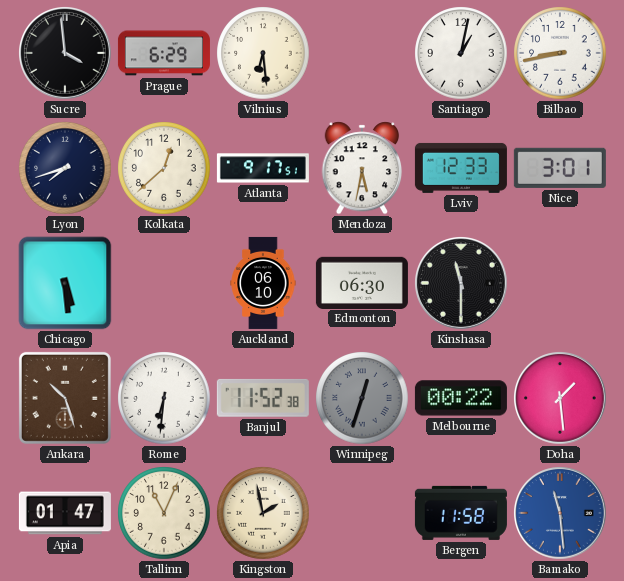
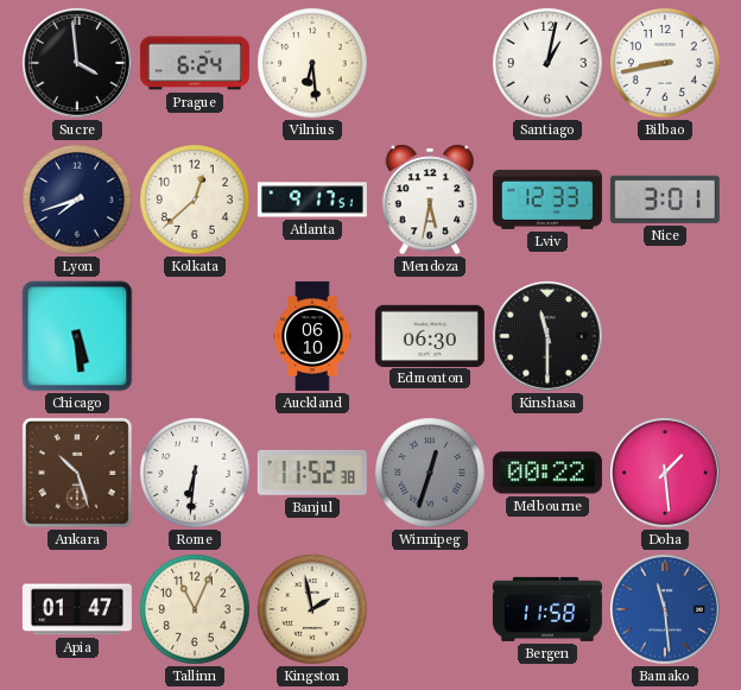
Prague: 6:29 -> 6:24
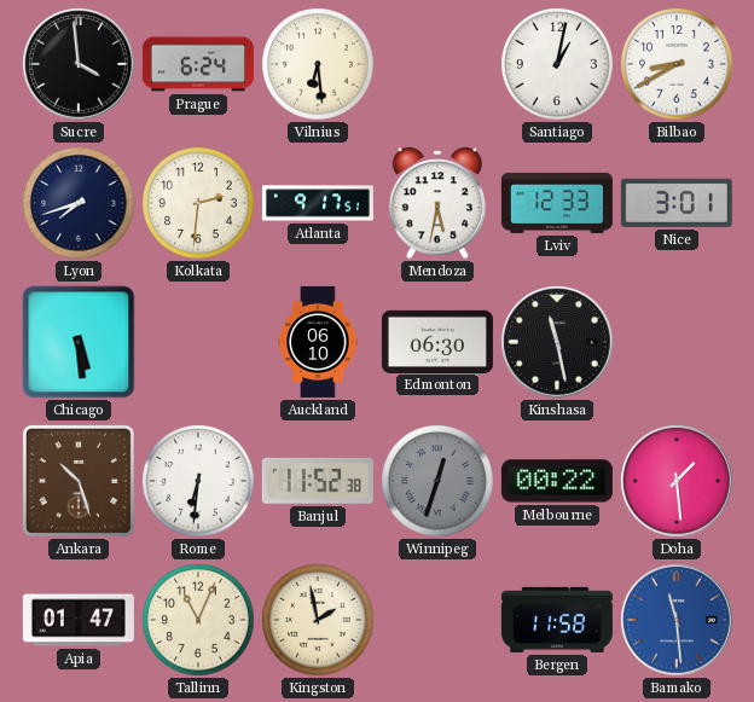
Bilbao: 8:43 -> 8:40
Kolkata: 12:38 -> 2:31
Kinshasa: 11:30 -> 11:28
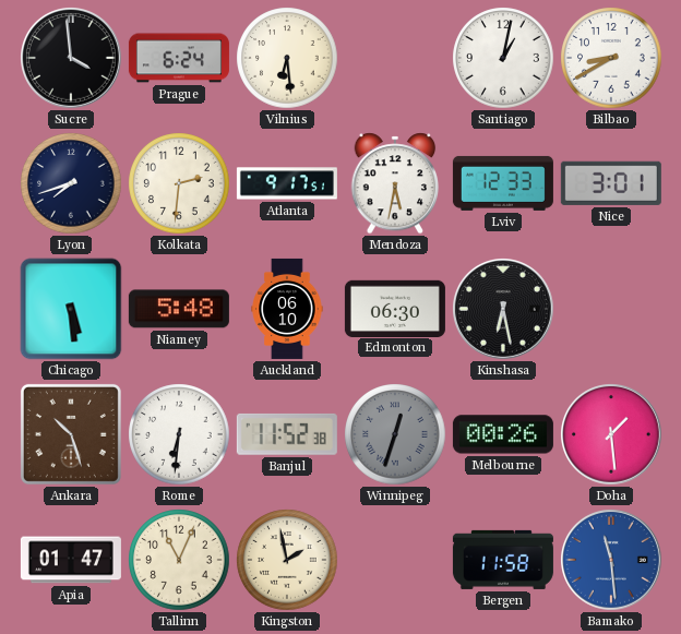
Niamey: none -> 5:48
Kinshasa: 11:28 -> 6:28
Melbourne: 00:22 -> 00:26
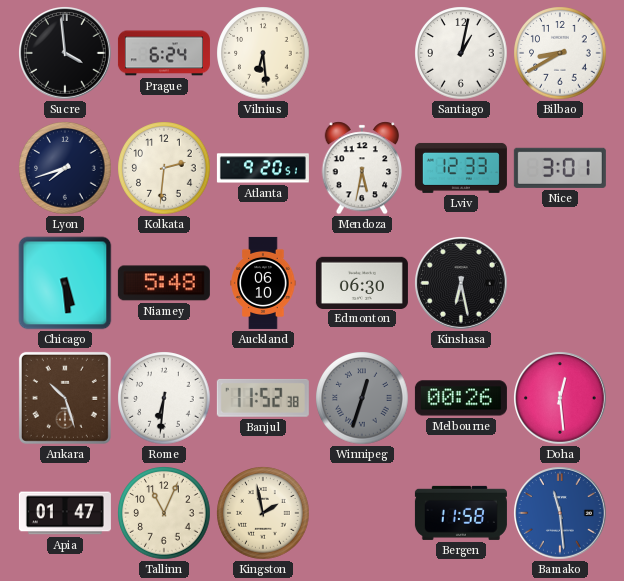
Atlanta: 9:17 -> 9:20
Doha: 1:29 -> 12:29
